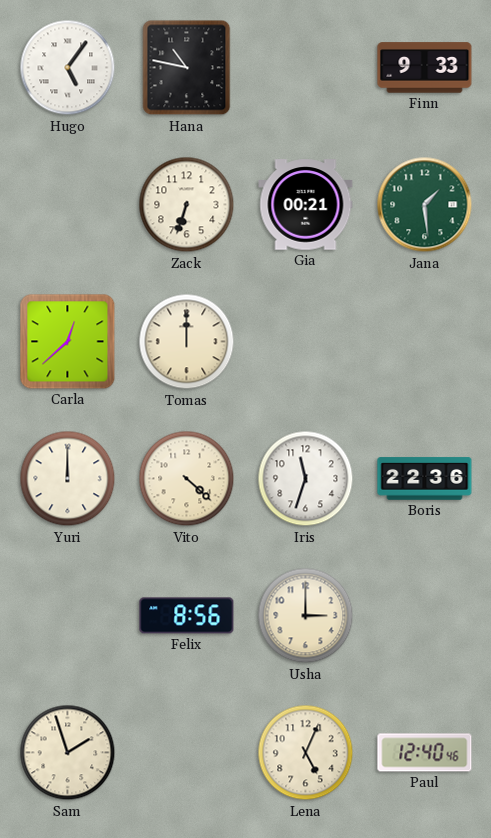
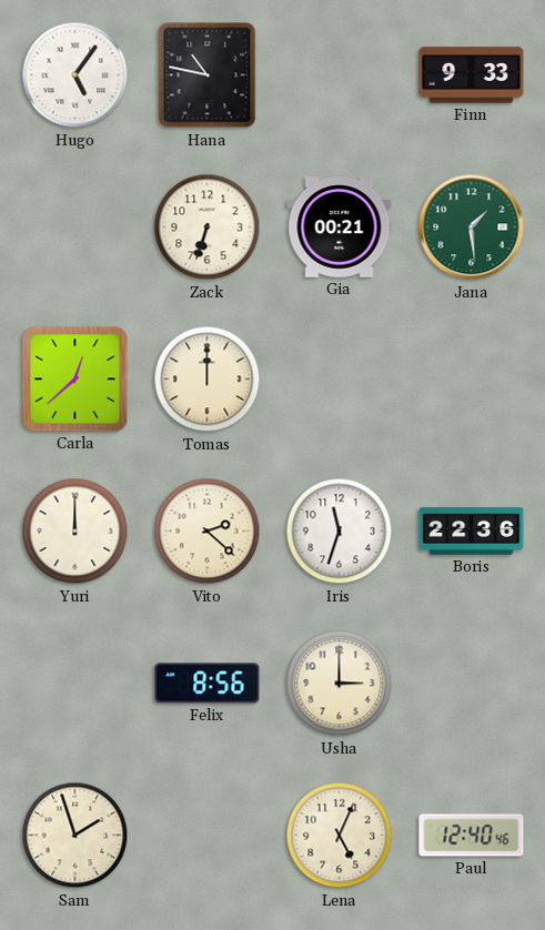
Vito: 4:22 -> 2:22
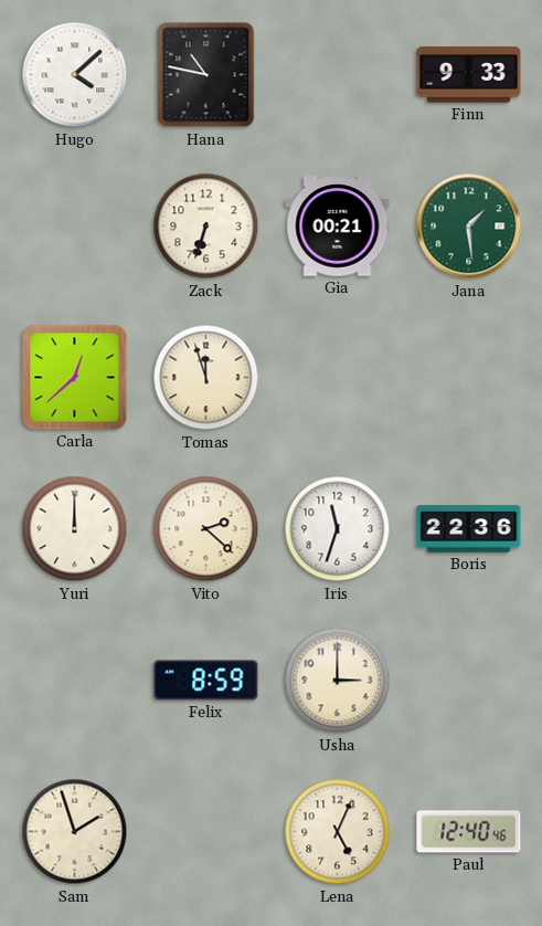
Hugo: 5:06 -> 4:08
Tomas: 12:00 -> 11:57
Felix: 8:56 -> 8:59
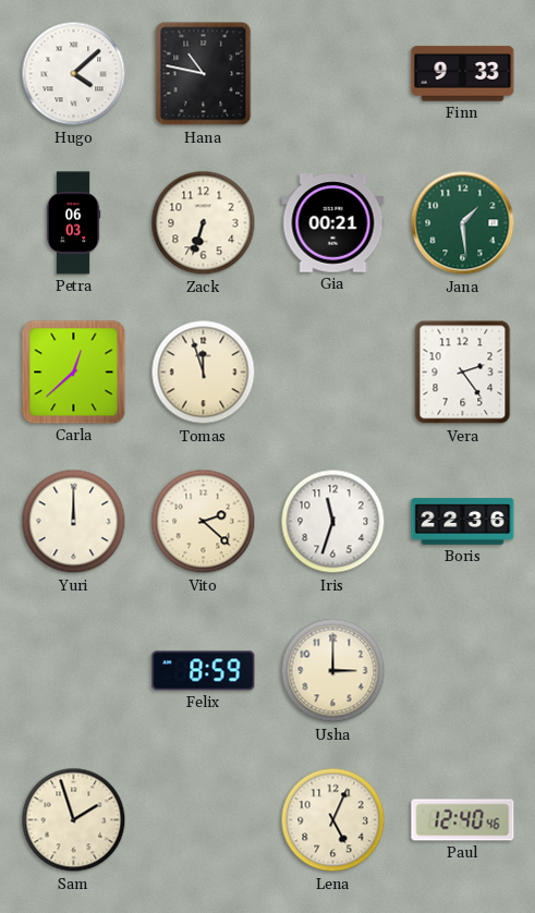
Petra: none -> 06:03
Vera: none -> 2:24
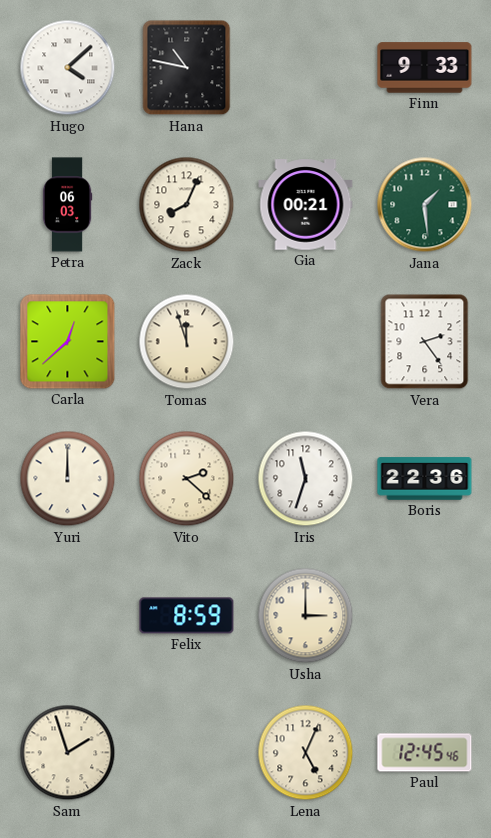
Zack: 6:33 -> 8:04
Paul: 12:40 -> 12:45
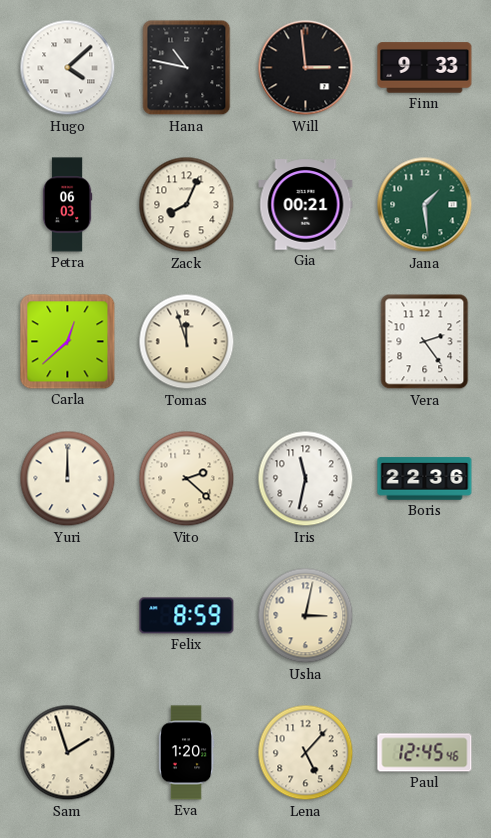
Will: none -> 2:59
Iris: 11:33 -> 11:32
Usha: 3:00 -> 3:02
Eva: none -> 1:20
Lena: 5:04 -> 5:07
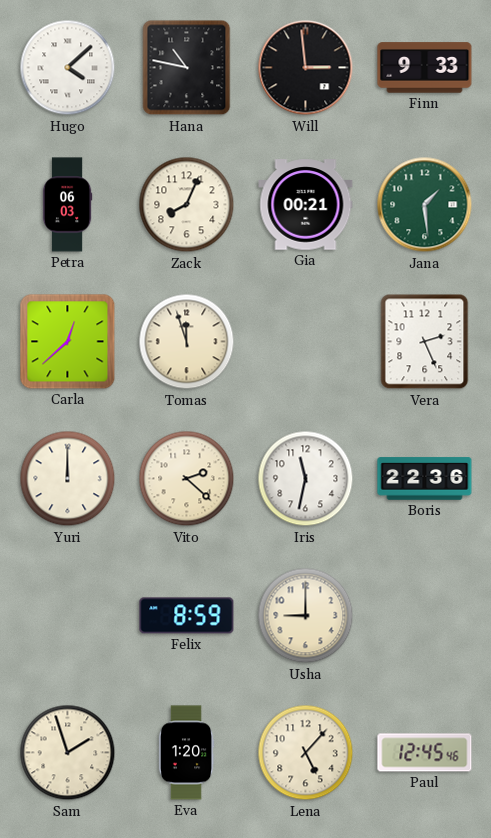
Vera: 2:24 -> 2:26
Usha: 3:02 -> 9:00
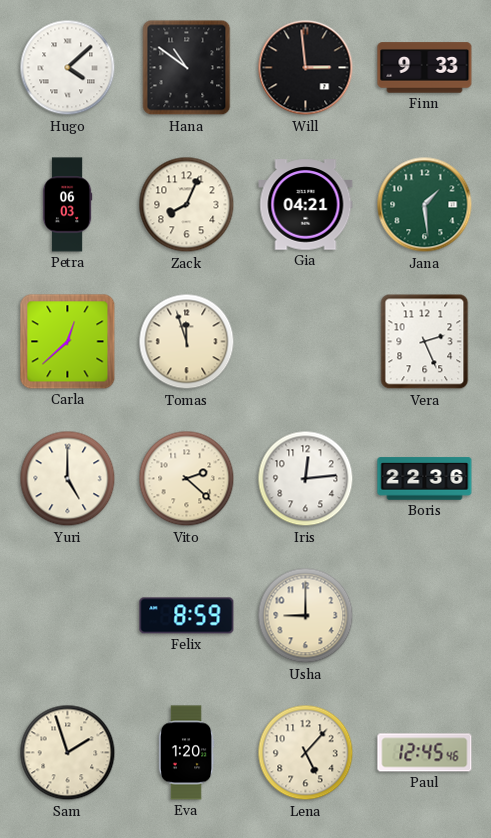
Hana: 10:47 -> 10:51
Gia: 00:21 -> 04:21
Yuri: 12:00 -> 5:00
Iris: 11:32 -> 12:14
